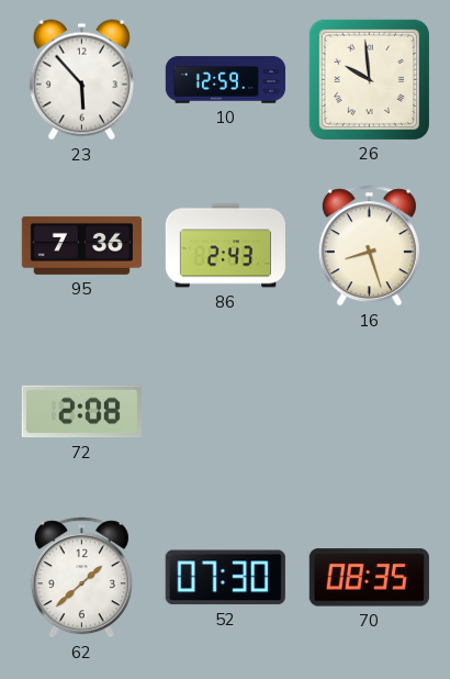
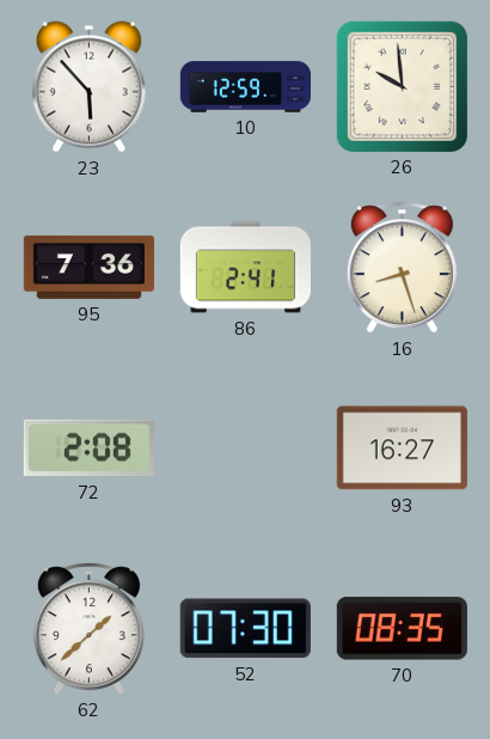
86: 2:43 -> 2:41
93: none -> 16:27
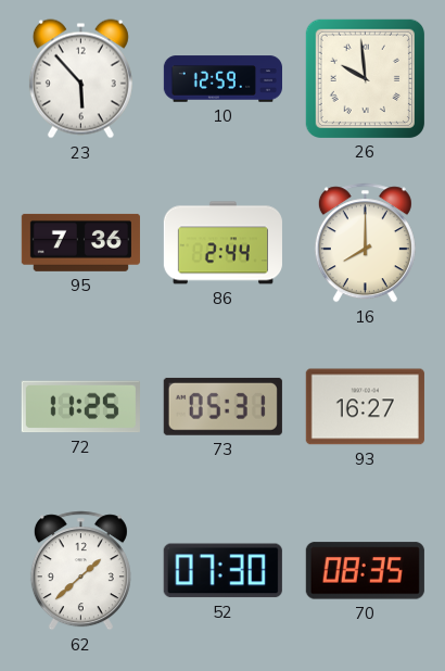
86: 2:41 -> 2:44
16: 8:27 -> 8:00
72: 2:08 -> 11:25
73: none -> 05:31
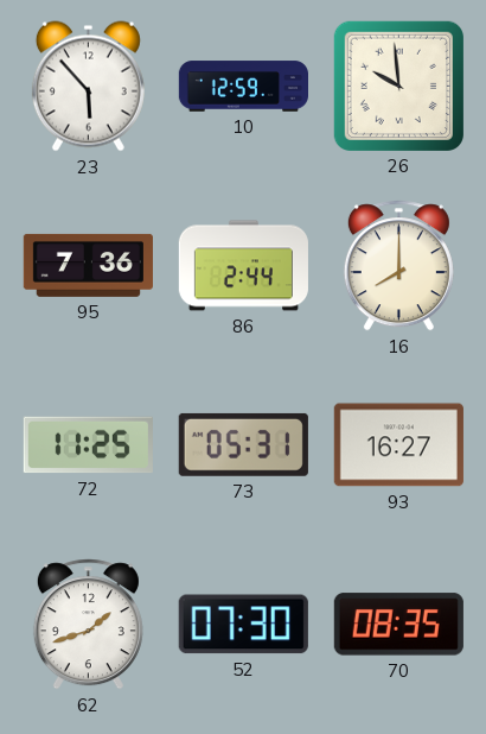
62: 1:38 -> 1:42
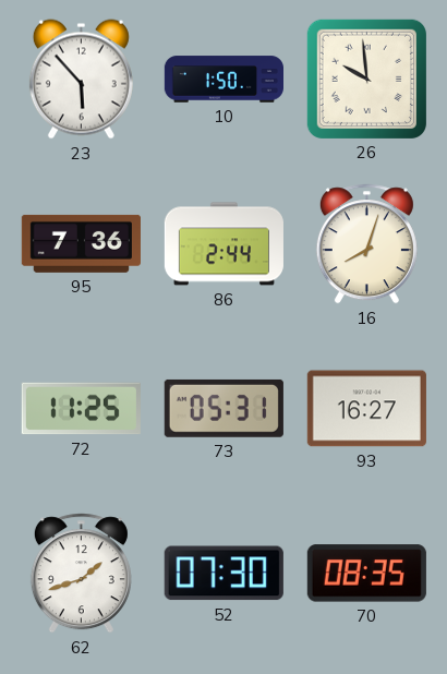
10: 12:59 -> 1:50
16: 8:00 -> 8:03
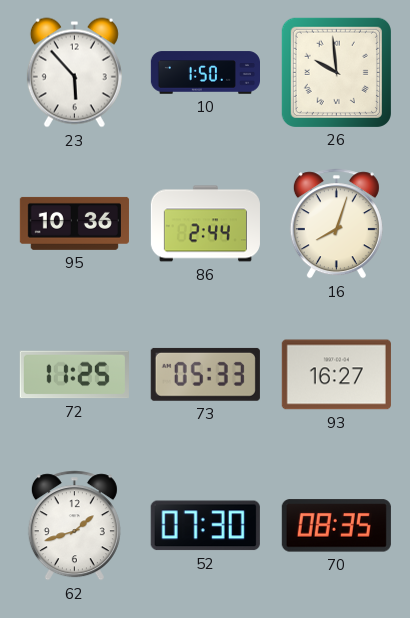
95: 7:36 -> 10:36
73: 05:31 -> 05:33
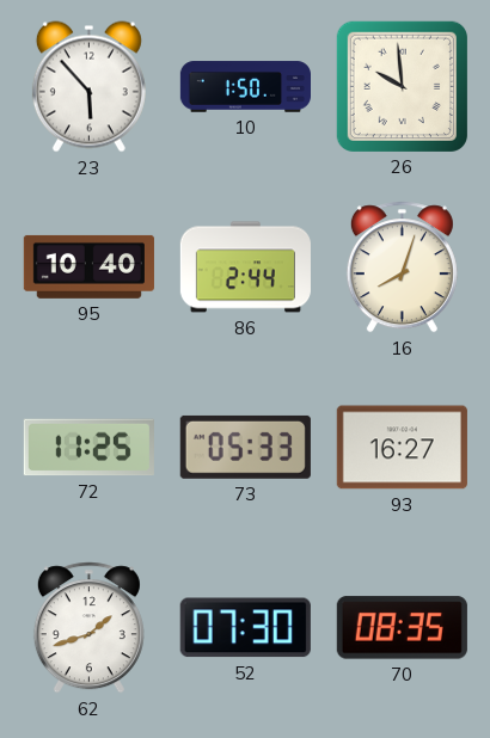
95: 10:36 -> 10:40
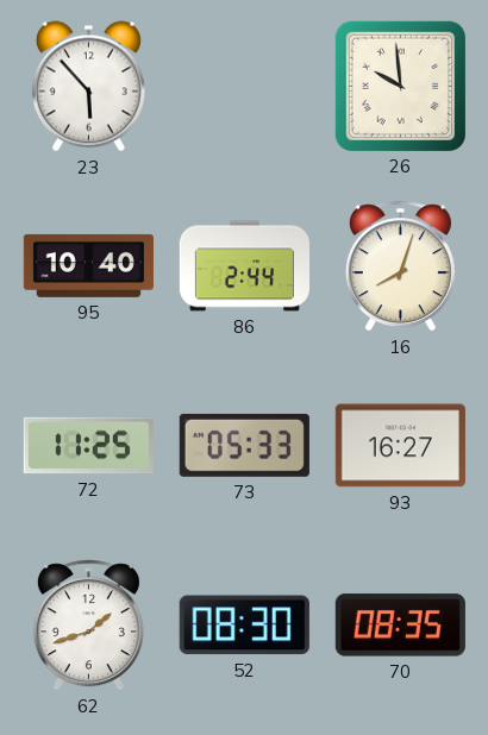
10: 1:50 -> none
52: 07:30 -> 08:30
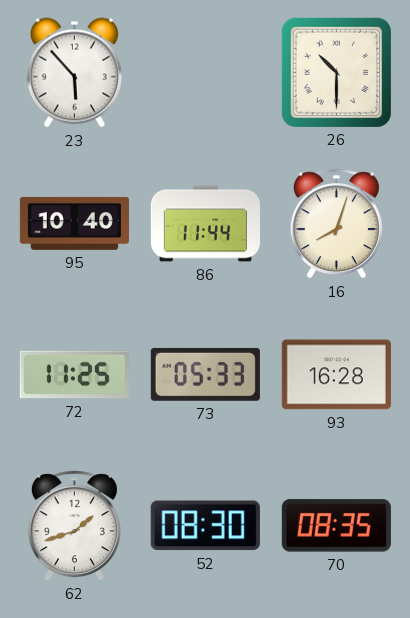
26: 9:59 -> 10:30
86: 2:44 -> 11:44
93: 16:27 -> 16:28
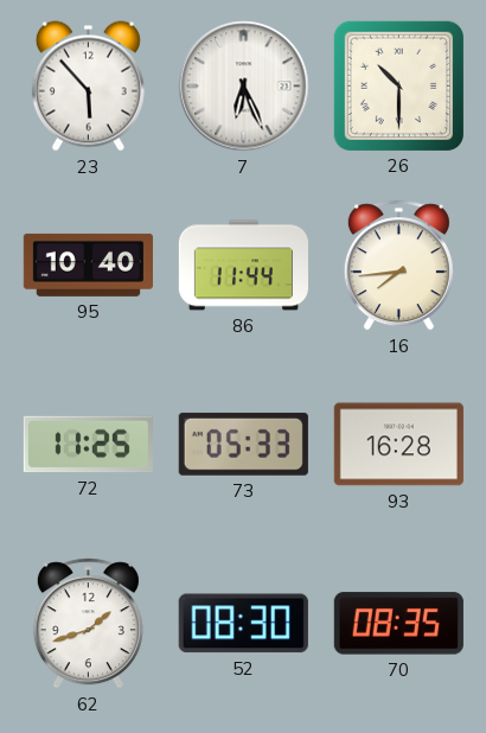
7: none -> 6:26
16: 8:03 -> 7:44
